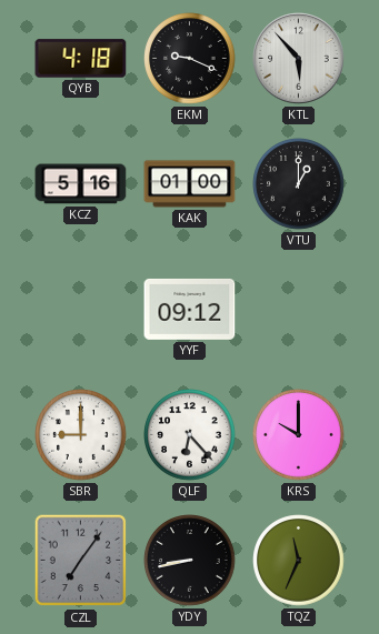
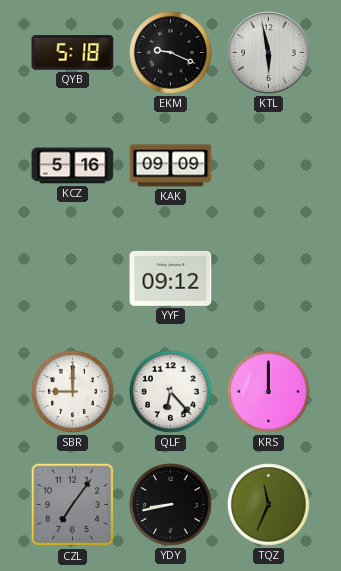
QYB: 4:18 -> 5:18
KTL: 5:53 -> 5:58
KAK: 01:00 -> 09:09
VTU: 1:00 -> none
KRS: 10:00 -> 12:00
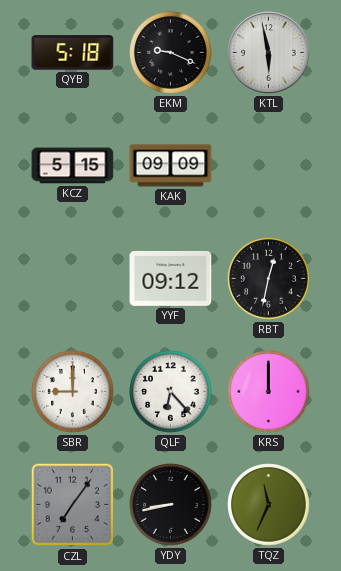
KCZ: 5:16 -> 5:15
RBT: none -> 12:32
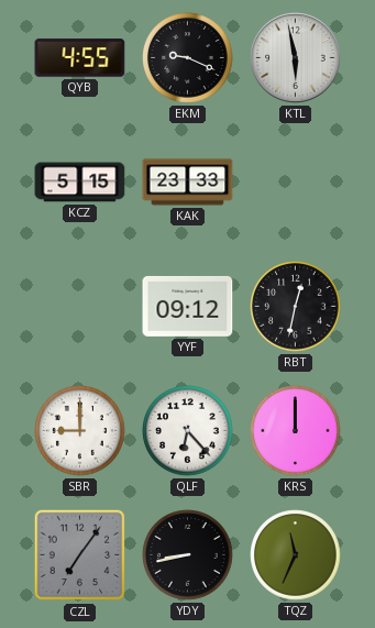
QYB: 5:18 -> 4:55
KAK: 09:09 -> 23:33
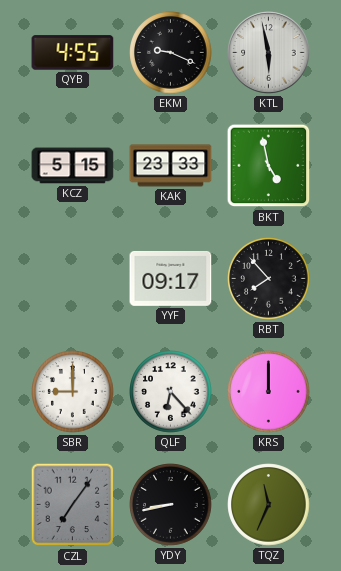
BKT: none -> 4:58
YYF: 09:12 -> 09:17
RBT: 12:32 -> 7:53
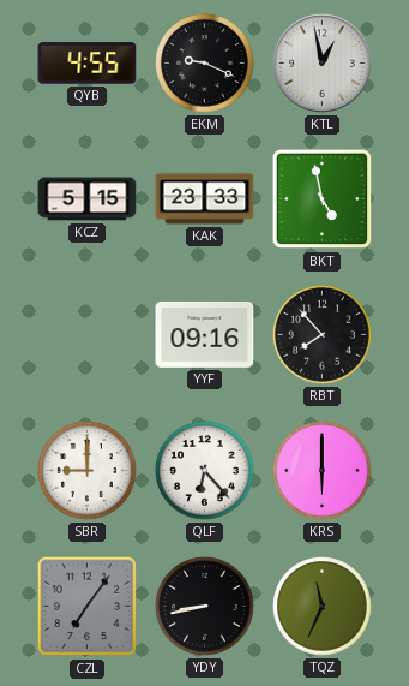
KTL: 5:58 -> 12:58
YYF: 09:17 -> 09:16
KRS: 12:00 -> 6:00
